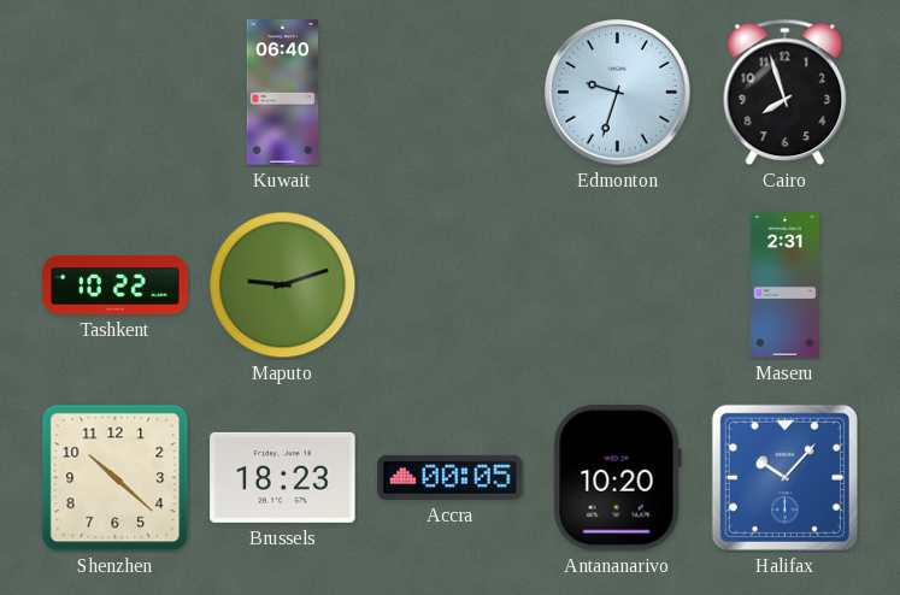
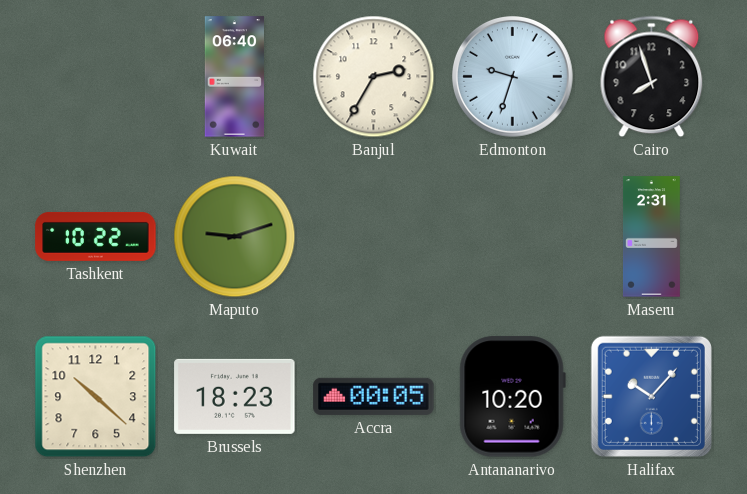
Banjul: none -> 2:35
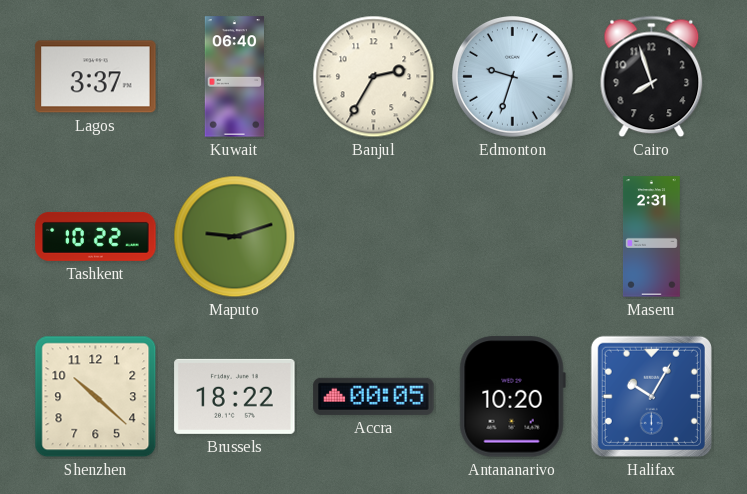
Lagos: none -> 3:37
Brussels: 18:23 -> 18:22
Halifax: 10:07 -> 10:05
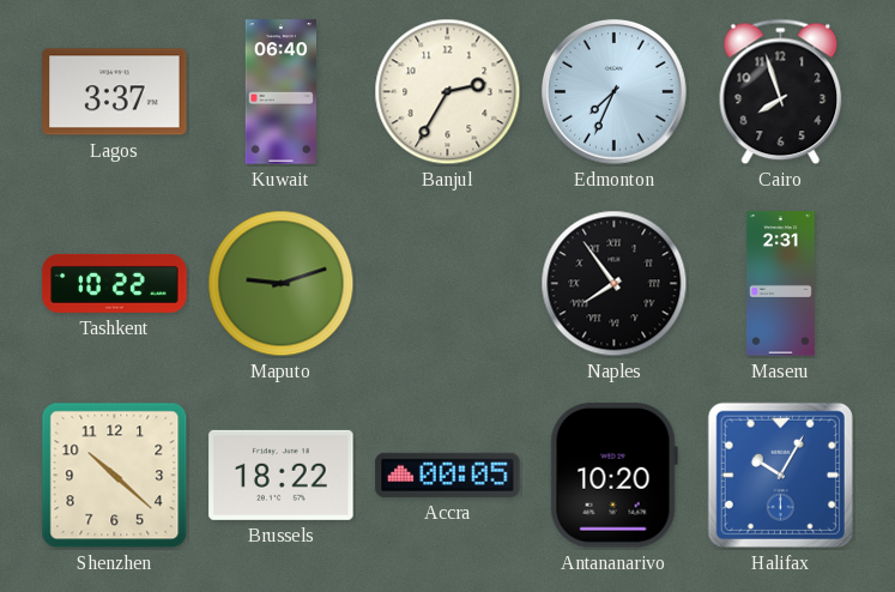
Edmonton: 9:33 -> 7:34
Naples: none -> 7:54
